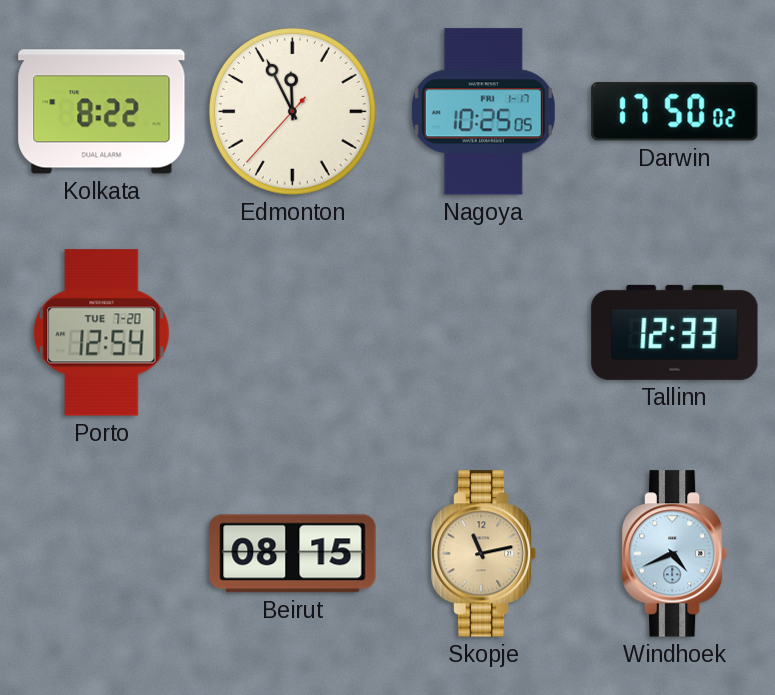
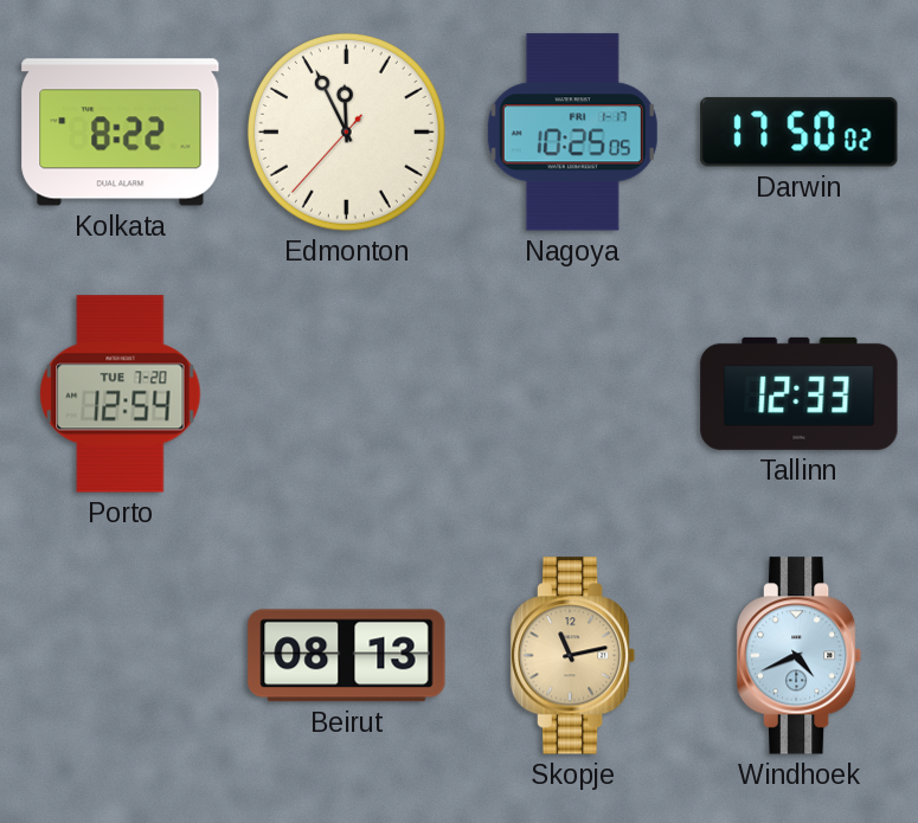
Beirut: 08:15 -> 08:13
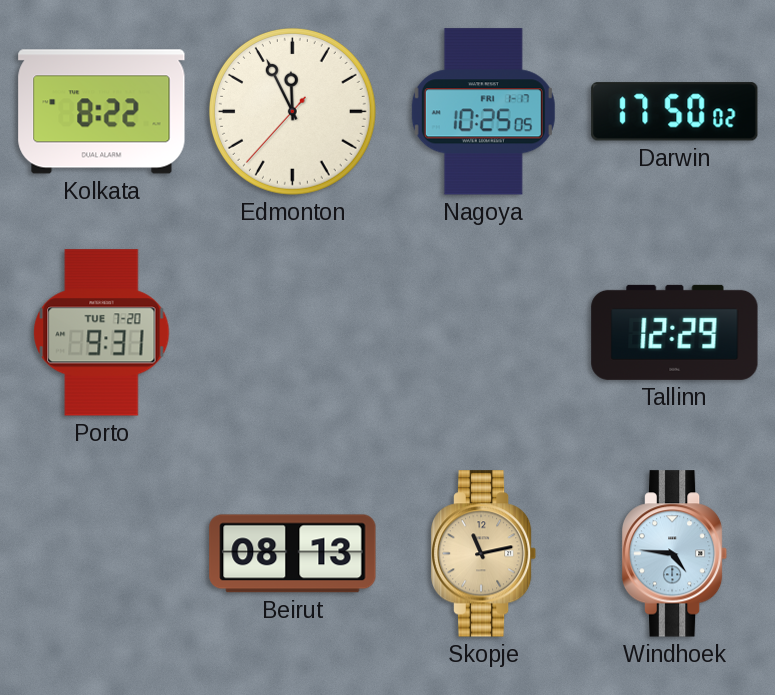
Porto: 12:54 -> 9:31
Tallinn: 12:33 -> 12:29
Windhoek: 4:41 -> 4:46
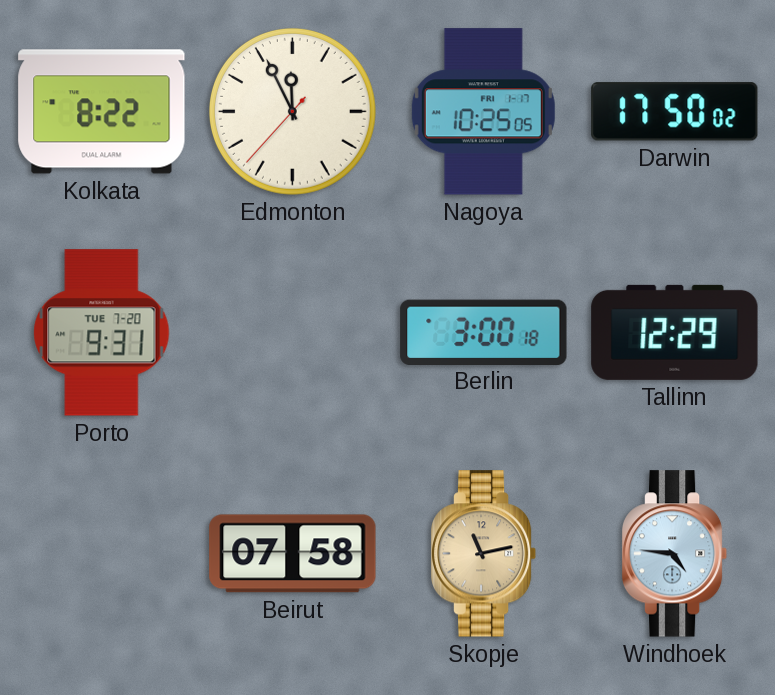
Berlin: none -> 3:00
Beirut: 08:13 -> 07:58
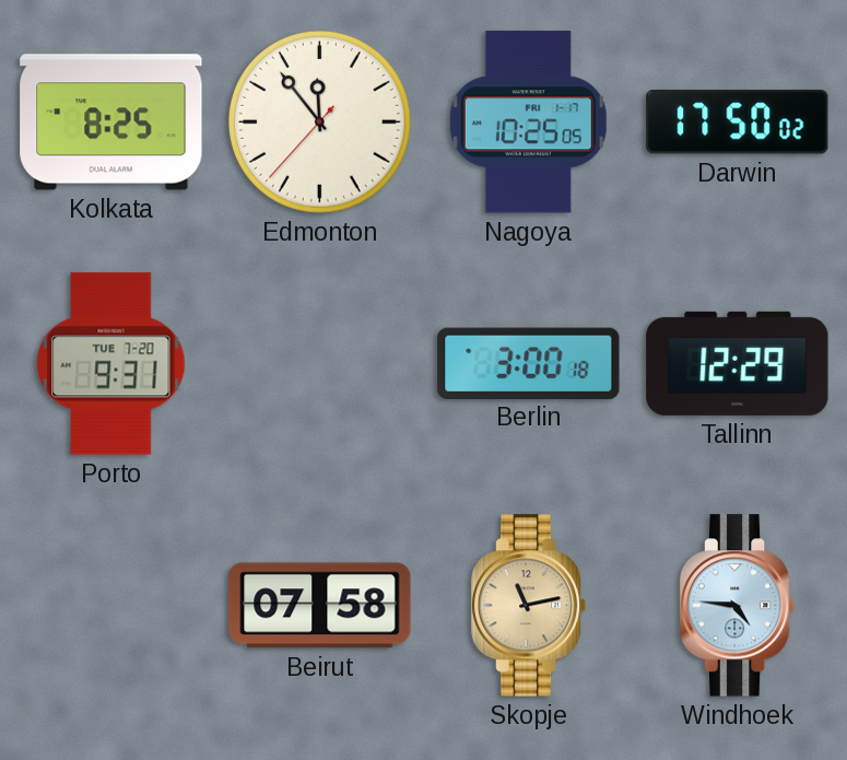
Kolkata: 8:22 -> 8:25
Edmonton: 11:55 -> 11:53
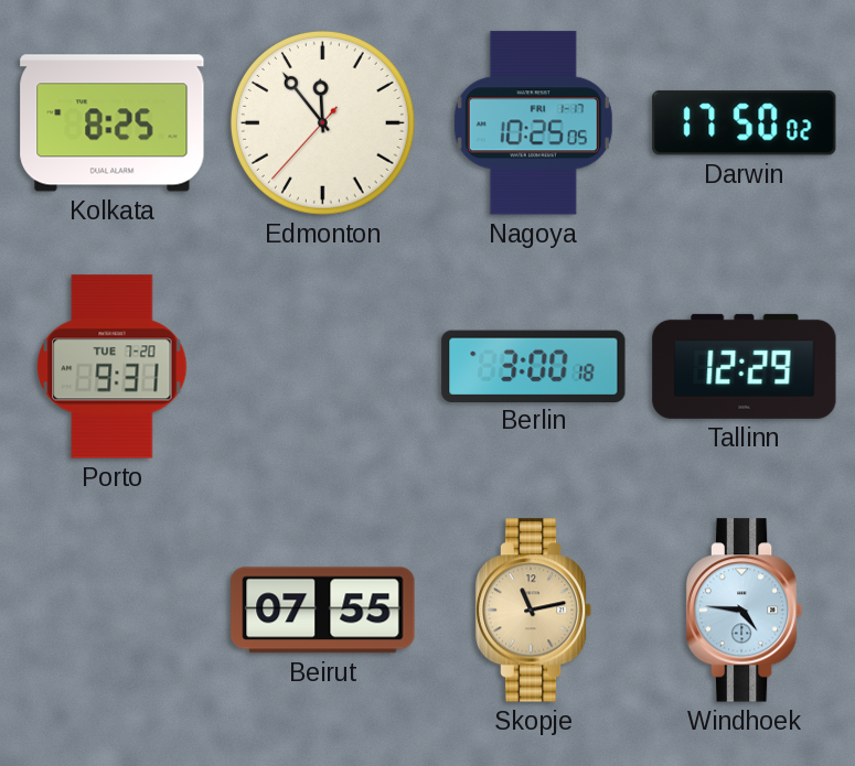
Beirut: 07:58 -> 07:55
